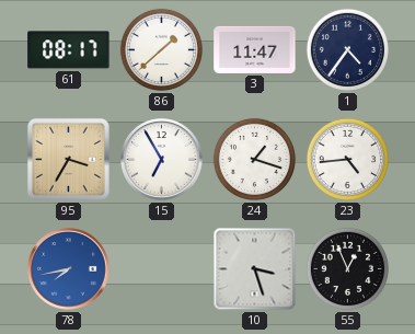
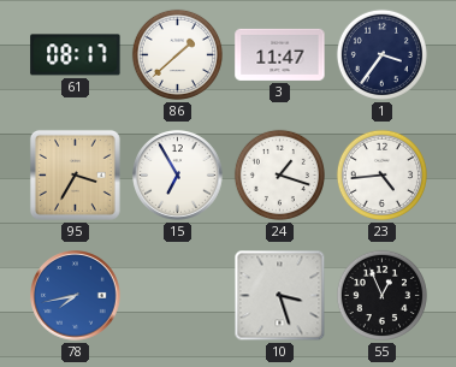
1: 4:36 -> 3:36
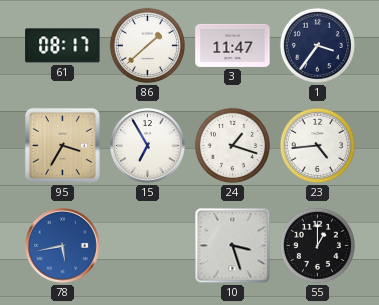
78: 7:43 -> 5:43
55: 12:56 -> 1:00
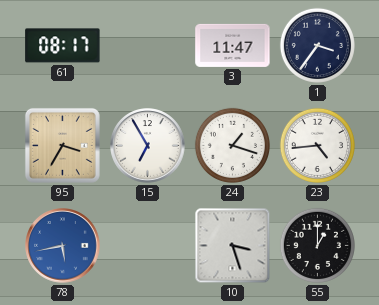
86: 1:38 -> none
